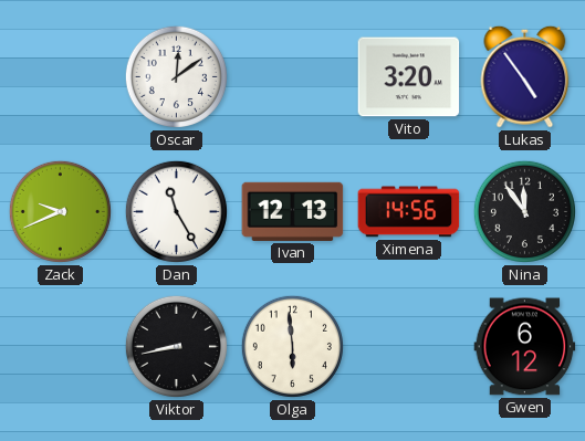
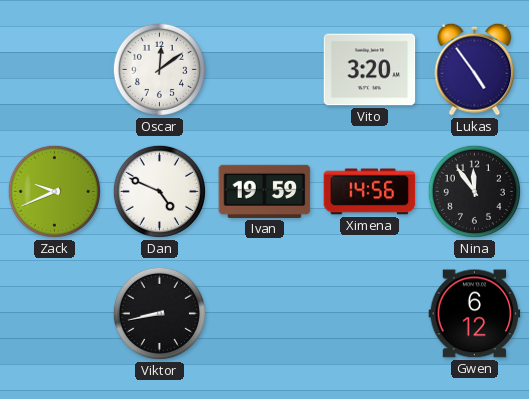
Dan: 11:25 -> 4:49
Ivan: 12:13 -> 19:59
Olga: 5:59 -> none
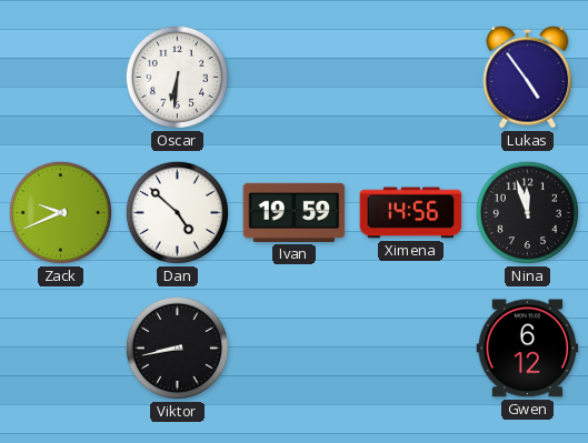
Oscar: 12:09 -> 6:31
Vito: 3:20 -> none
Dan: 4:49 -> 4:52
Nina: 11:54 -> 11:57
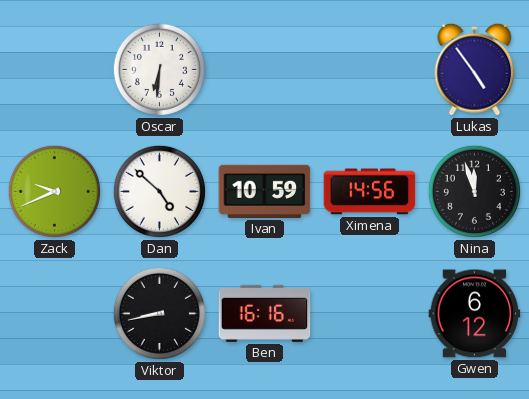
Ivan: 19:59 -> 10:59
Ben: none -> 16:16
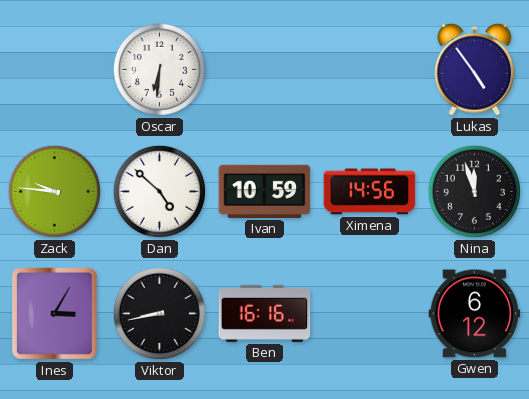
Zack: 9:41 -> 9:46
Ines: none -> 3:05
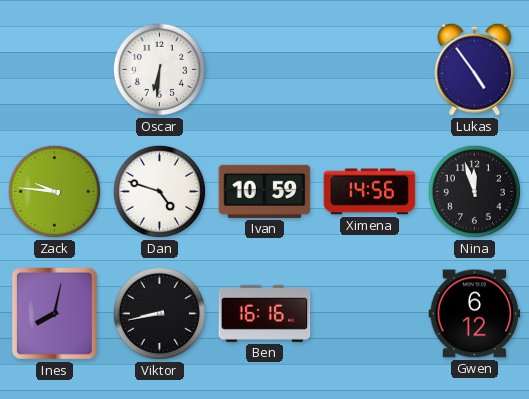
Dan: 4:52 -> 4:48
Ines: 3:05 -> 8:02
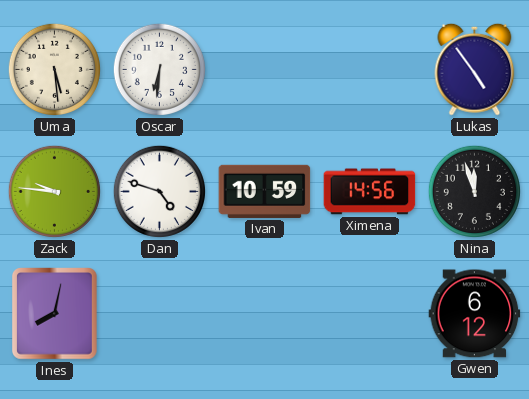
Uma: none -> 5:29
Viktor: 8:43 -> none
Ben: 16:16 -> none
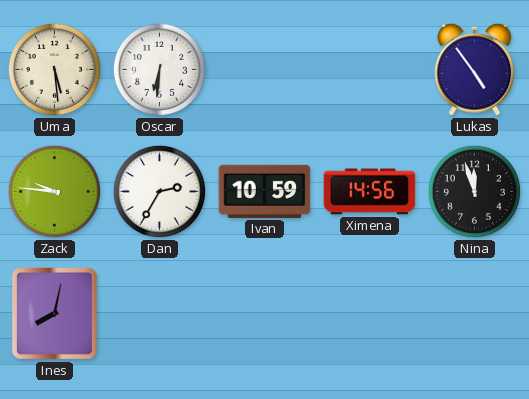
Dan: 4:48 -> 2:35
Gwen: 6:12 -> none
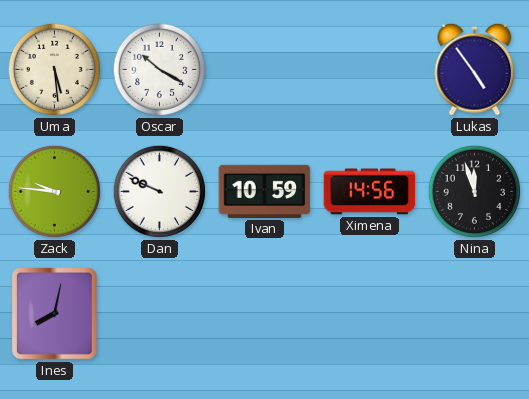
Oscar: 6:31 -> 10:20
Dan: 2:35 -> 9:49
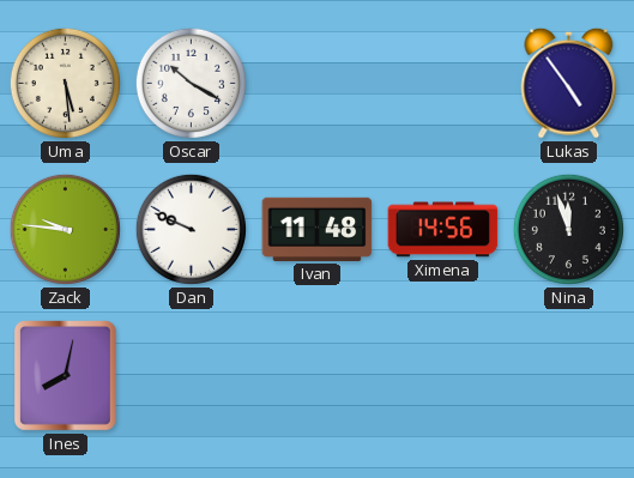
Ivan: 10:59 -> 11:48
